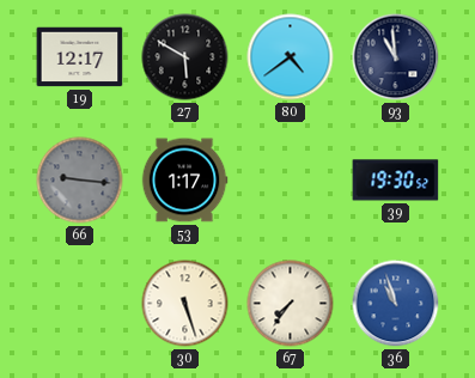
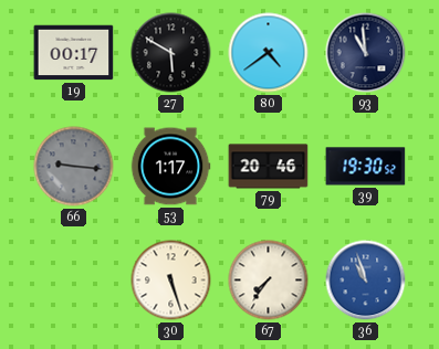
19: 12:17 -> 00:17
79: none -> 20:46
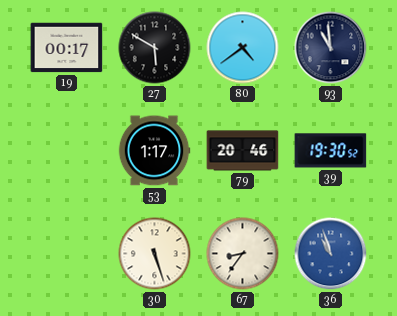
66: 9:16 -> none
67: 7:36 -> 8:36
